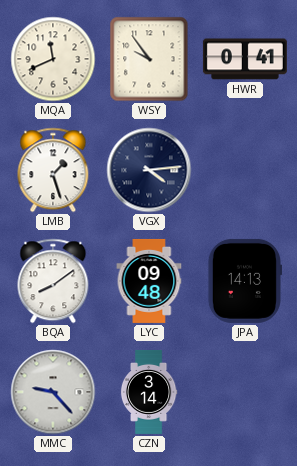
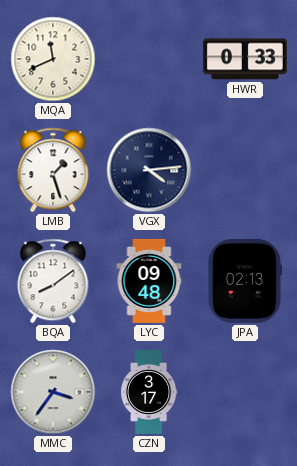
WSY: 9:54 -> none
HWR: 0:41 -> 0:33
JPA: 14:13 -> 02:13
MMC: 9:23 -> 3:36
CZN: 3:14 -> 3:17
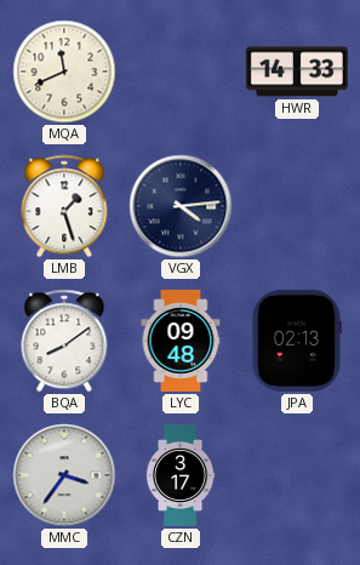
HWR: 0:33 -> 14:33
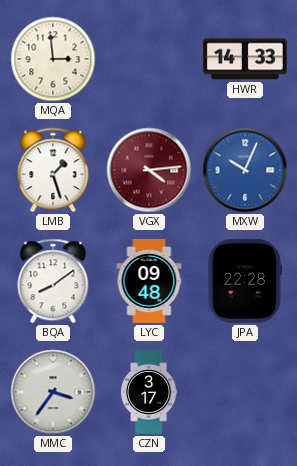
MQA: 11:41 -> 2:59
VGX dial: navy -> burgundy
MXW: none -> 10:04
JPA: 02:13 -> 22:28
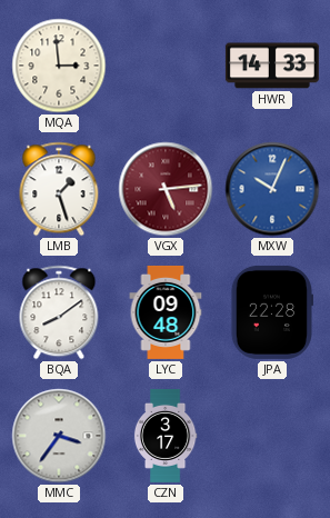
VGX: 4:14 -> 5:14
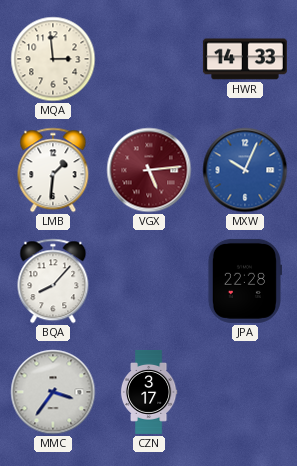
LMB: 1:27 -> 1:31
BQA: 8:09 -> 8:07
LYC: 09:48 -> none
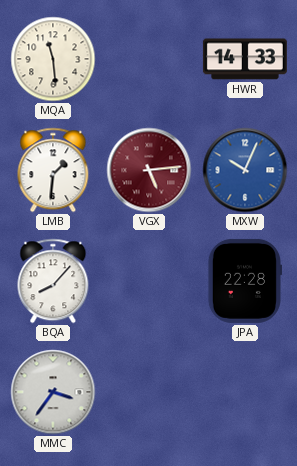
MQA: 2:59 -> 11:29
CZN: 3:17 -> none
